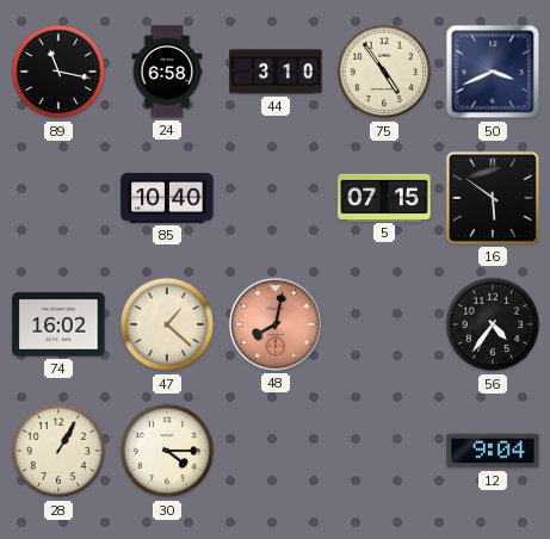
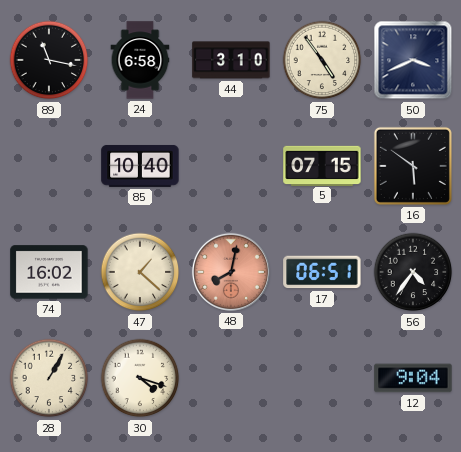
17: none -> 06:51
30: 4:15 -> 4:18
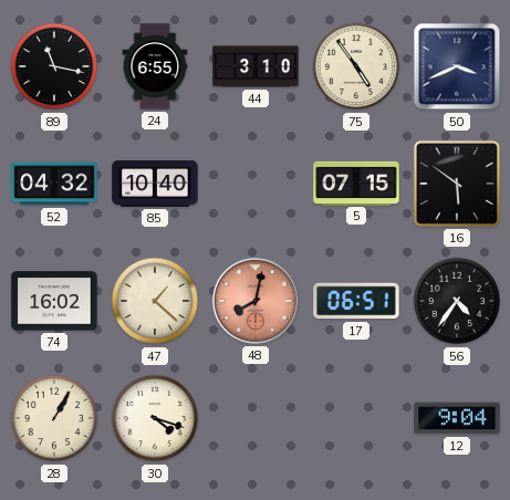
24: 6:58 -> 6:55
52: none -> 04:32
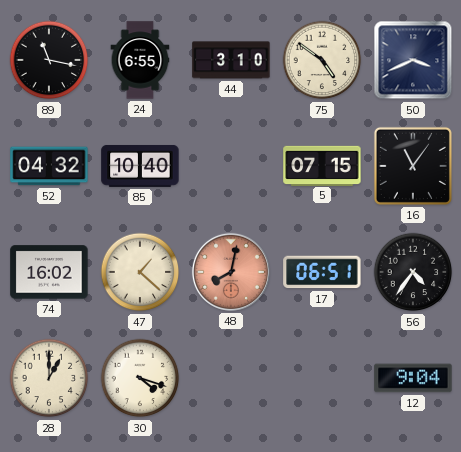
75: 4:54 -> 4:51
16: 5:51 -> 11:06
28: 1:05 -> 1:00
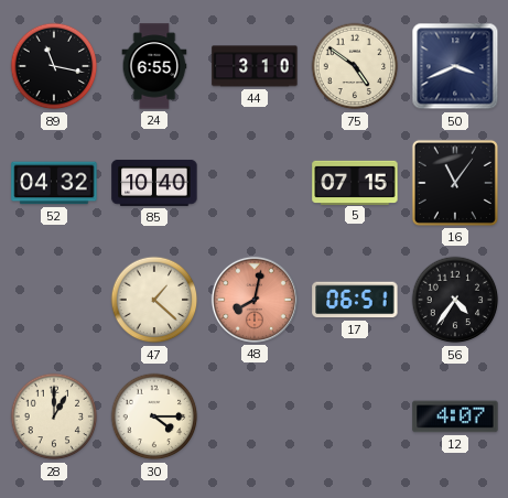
74: 16:02 -> none
30: 4:18 -> 4:15
12: 9:04 -> 4:07
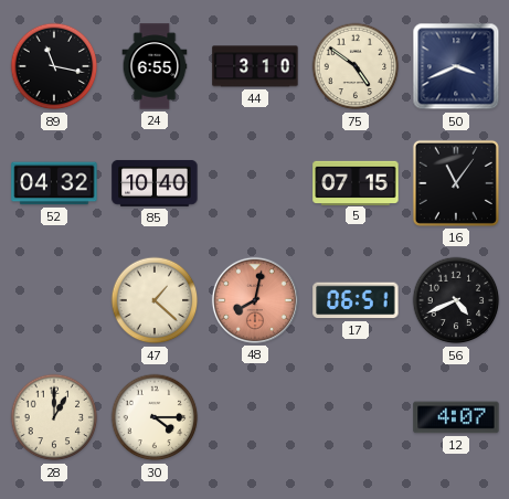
56: 4:36 -> 4:41
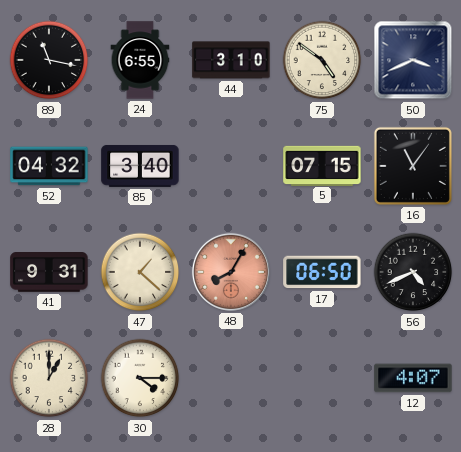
85: 10:40 -> 3:40
41: none -> 9:31
48: 8:02 -> 8:05
17: 06:51 -> 06:50
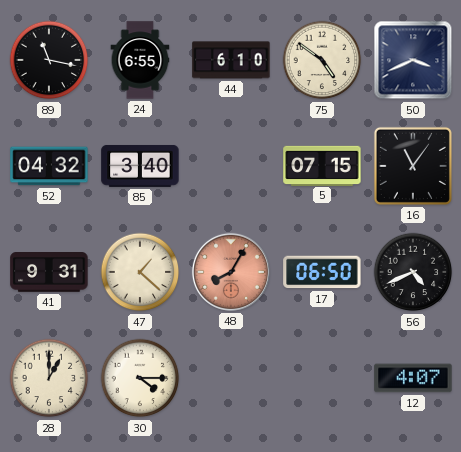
44: 3:10 -> 6:10
